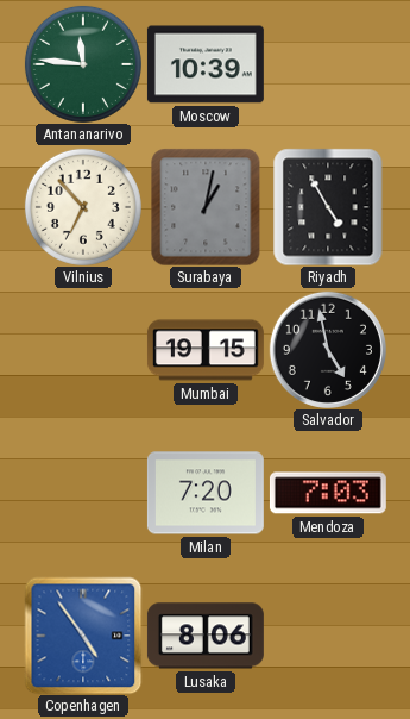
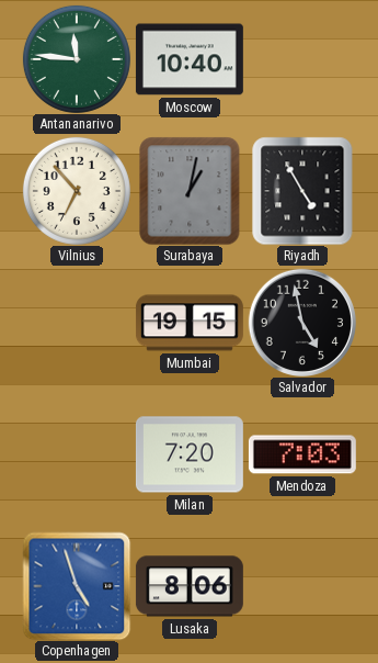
Moscow: 10:39 -> 10:40
Copenhagen: 4:54 -> 4:57
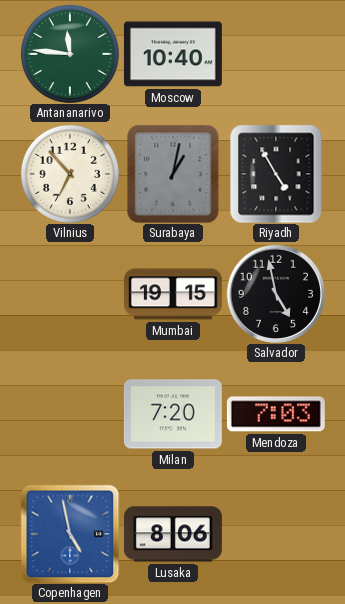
Copenhagen: 4:57 -> 4:58
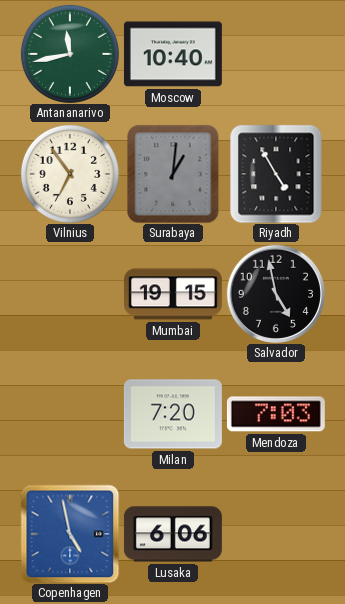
Antananarivo: 11:46 -> 11:43
Vilnius: 6:53 -> 6:54
Surabaya: 1:02 -> 1:01
Lusaka: 8:06 -> 6:06
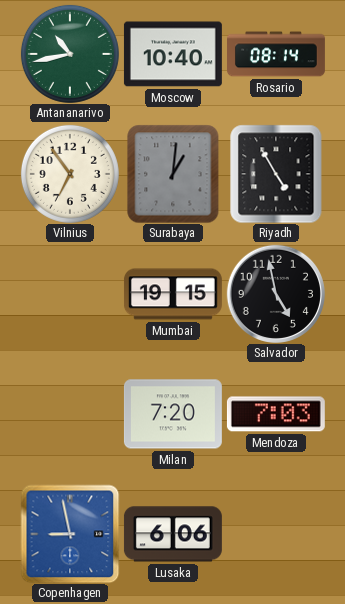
Antananarivo: 11:43 -> 10:43
Rosario: none -> 08:14
Copenhagen: 4:58 -> 8:58
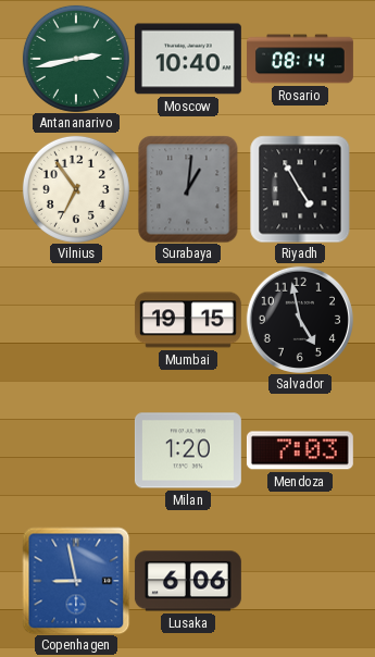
Antananarivo: 10:43 -> 2:43
Milan: 7:20 -> 1:20
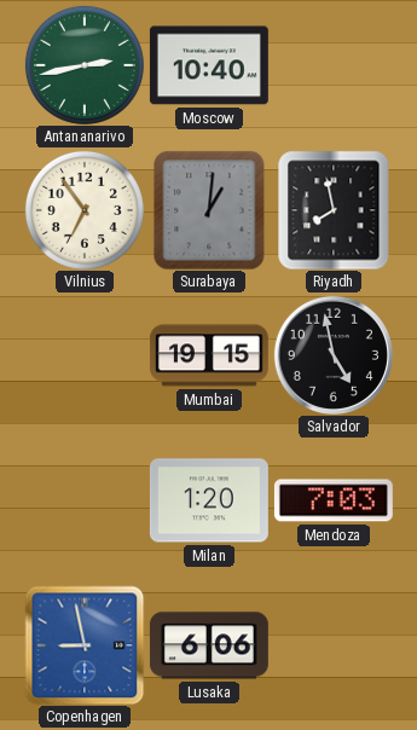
Rosario: 08:14 -> none
Riyadh: 4:55 -> 7:58
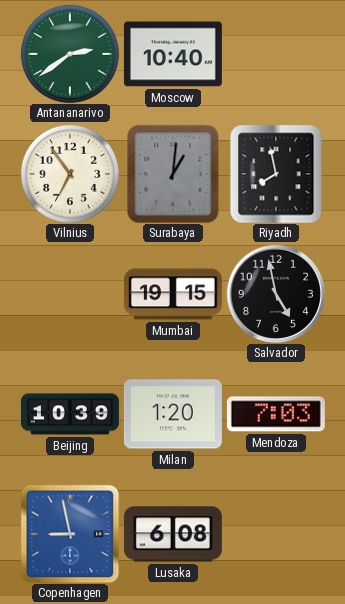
Antananarivo: 2:43 -> 2:39
Beijing: none -> 10:39
Lusaka: 6:06 -> 6:08
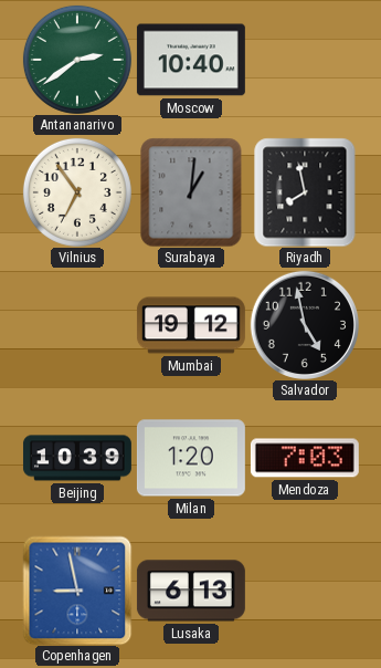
Mumbai: 19:15 -> 19:12
Lusaka: 6:08 -> 6:13
